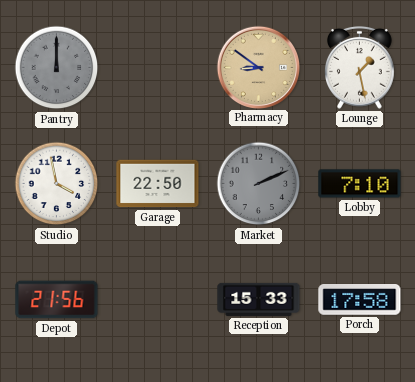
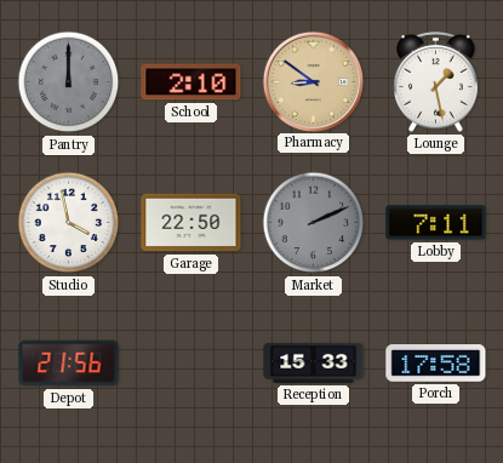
School: none -> 2:10
Lobby: 7:10 -> 7:11
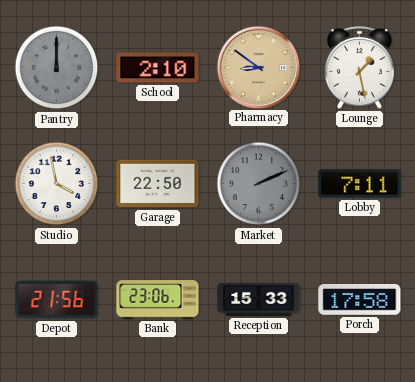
Bank: none -> 23:06
